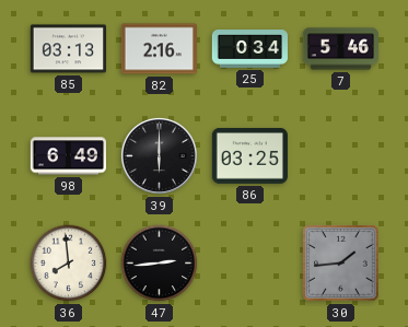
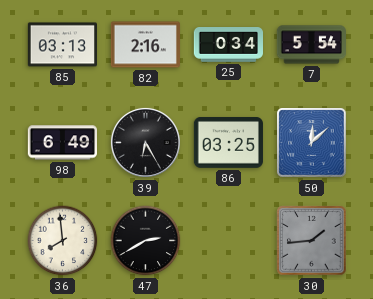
7: 5:46 -> 5:54
39: 6:00 -> 6:25
50: none -> 12:08
47: 2:44 -> 2:40
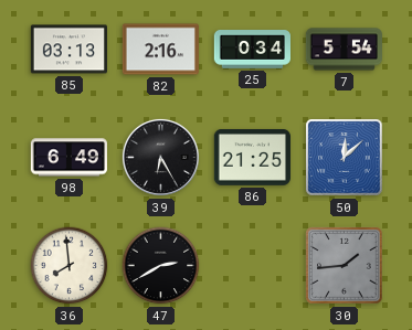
86: 03:25 -> 21:25
